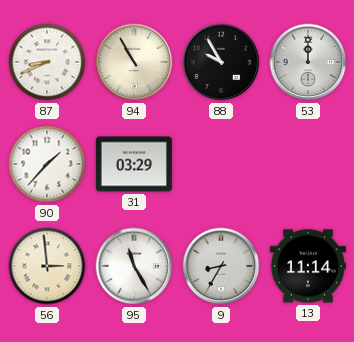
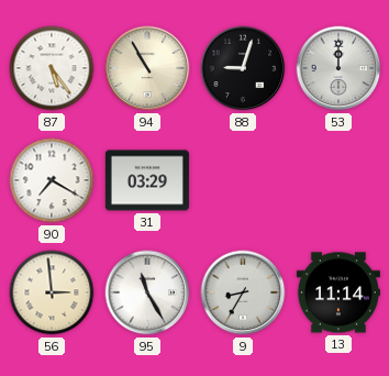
87: 8:41 -> 5:24
88: 9:55 -> 9:03
90: 1:37 -> 7:20
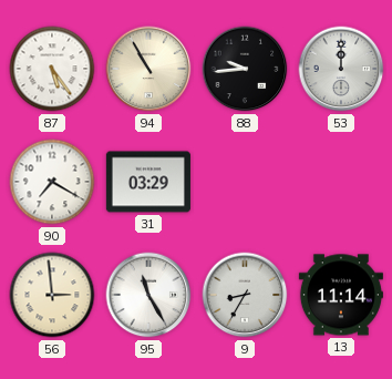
88: 9:03 -> 9:44
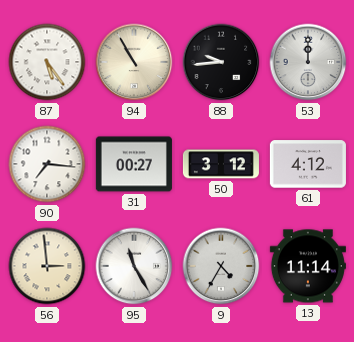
90: 7:20 -> 7:16
31: 03:29 -> 00:27
50: none -> 3:12
61: none -> 4:12
9: 8:35 -> 4:35
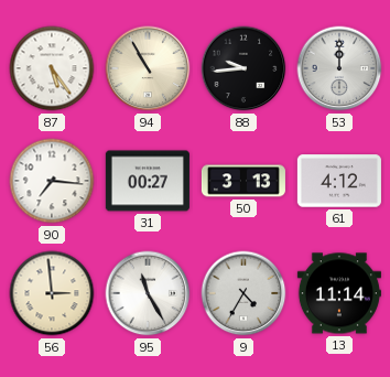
50: 3:12 -> 3:13
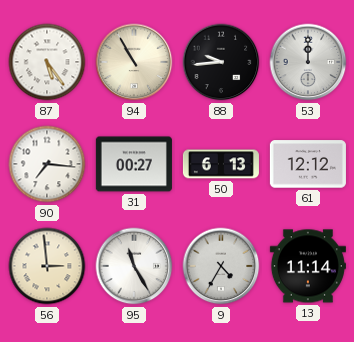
50: 3:13 -> 6:13
61: 4:12 -> 12:12
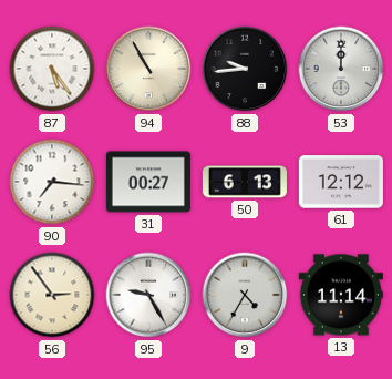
56: 2:59 -> 2:54
95: 11:25 -> 9:25
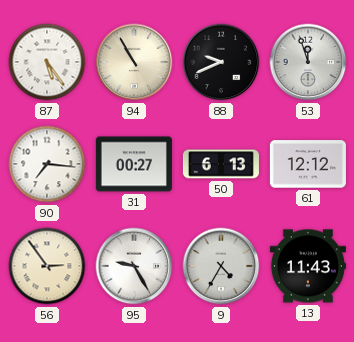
88: 9:44 -> 9:41
53: 12:00 -> 11:57
13: 11:14 -> 11:43
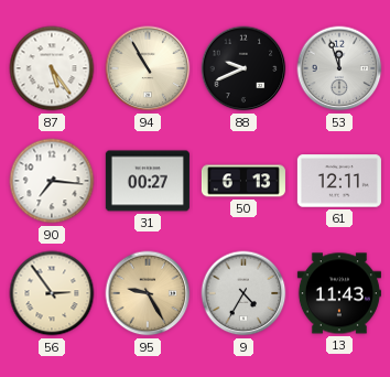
61: 12:12 -> 12:11
95 dial: white -> champagne
